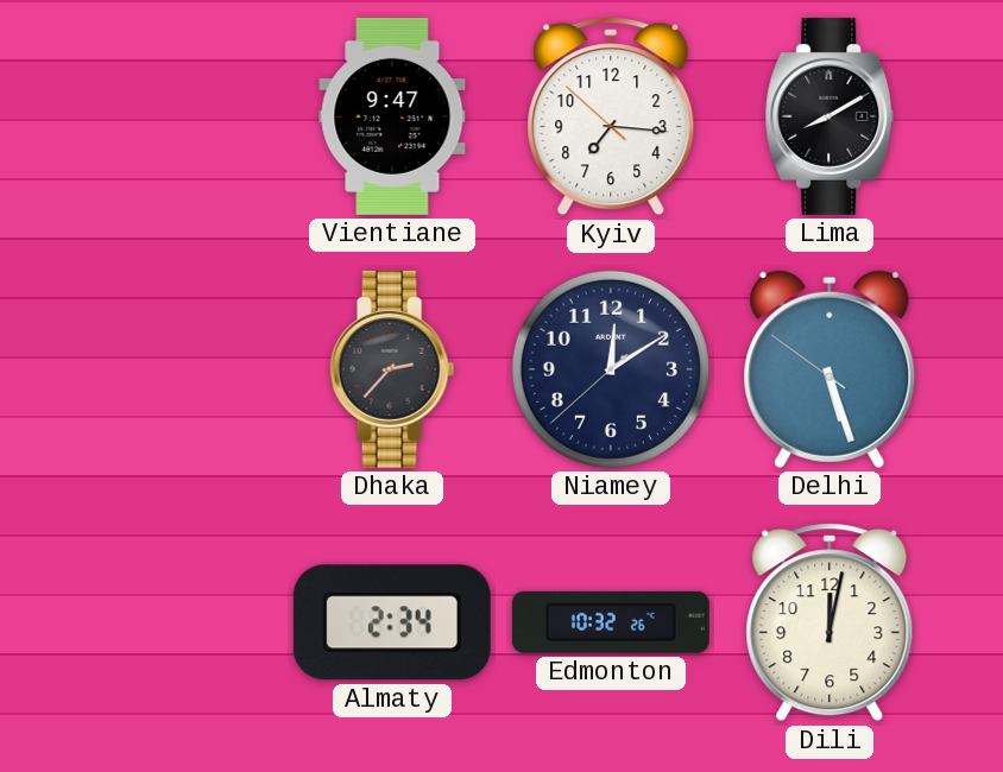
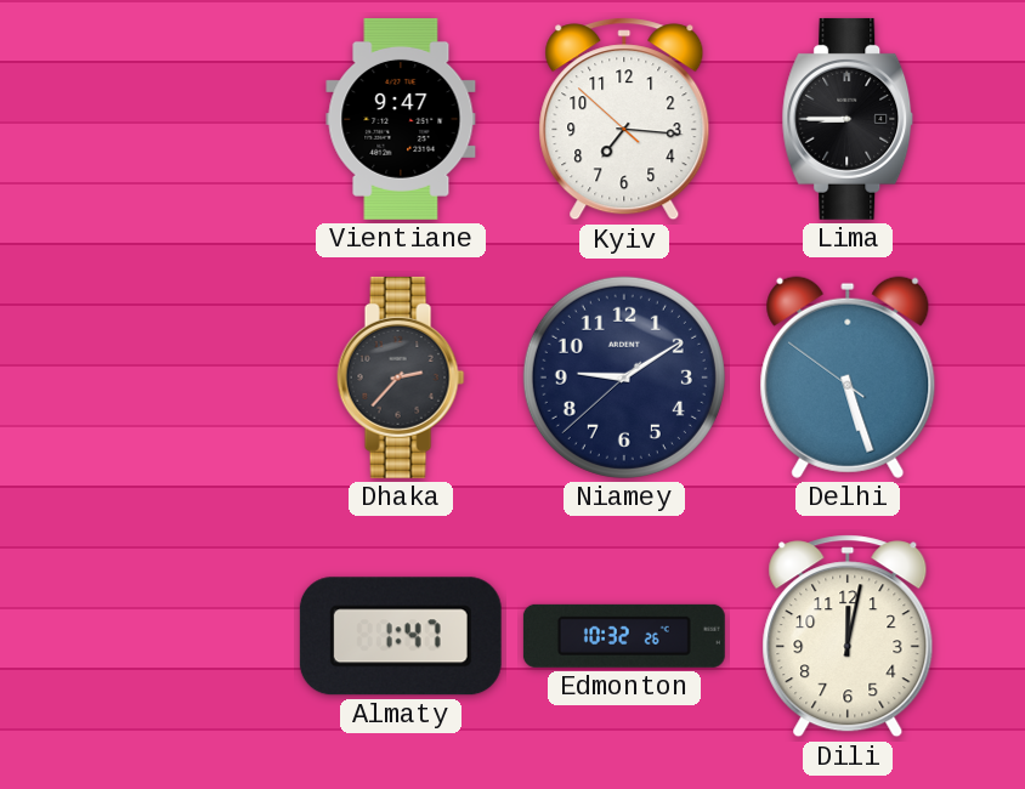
Lima: 8:10 -> 8:45
Niamey: 12:09 -> 9:09
Almaty: 2:34 -> 1:47
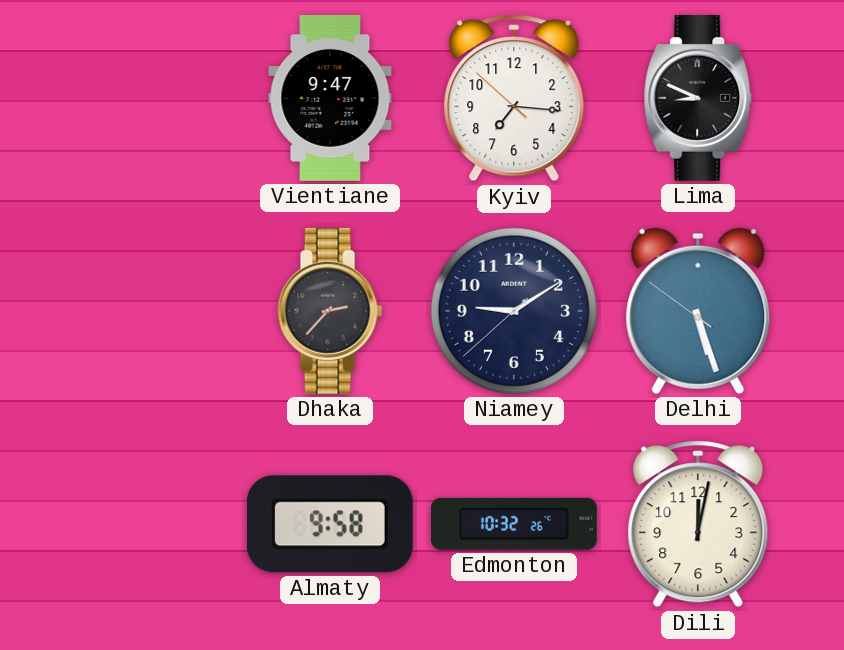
Lima: 8:45 -> 8:49
Almaty: 1:47 -> 9:58
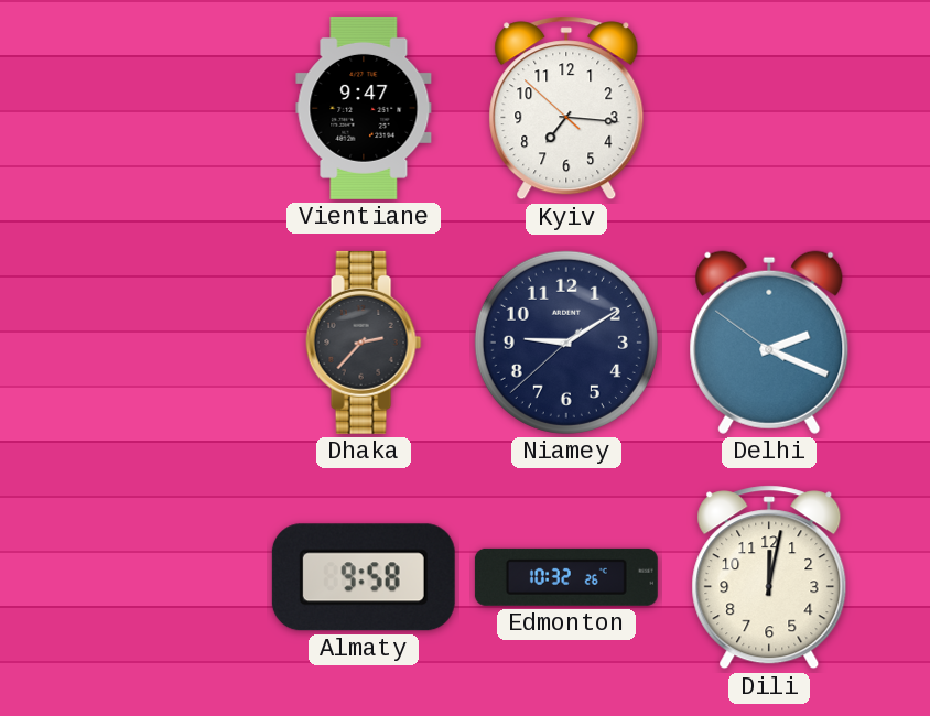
Lima: 8:49 -> none
Delhi: 5:26 -> 2:18
